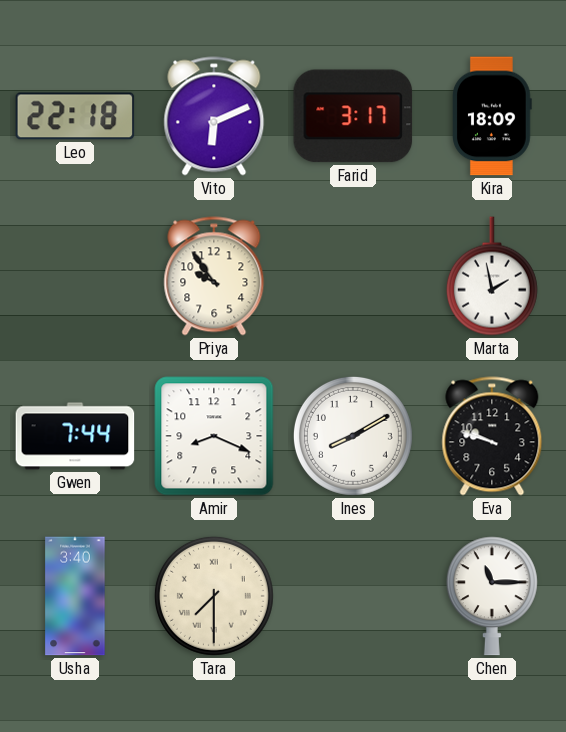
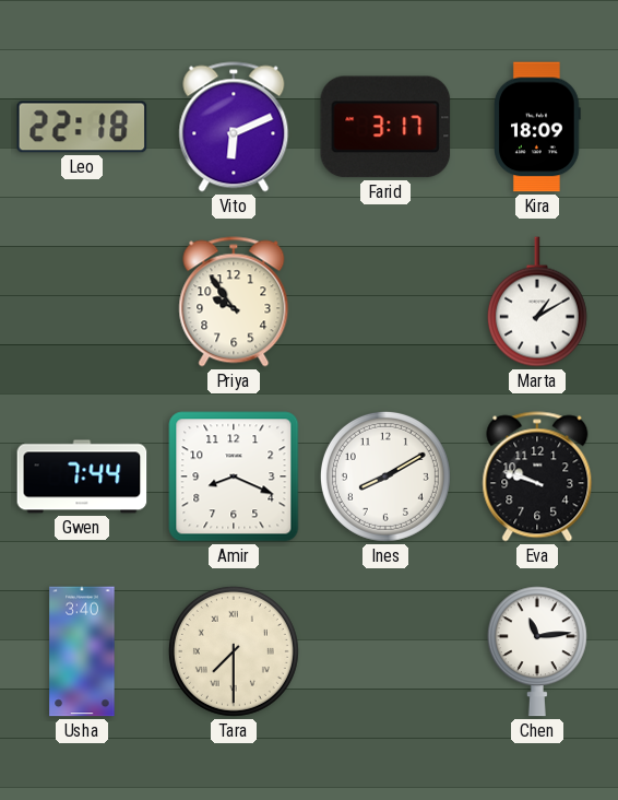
Marta: 1:58 -> 1:10
Chen: 11:15 -> 11:14
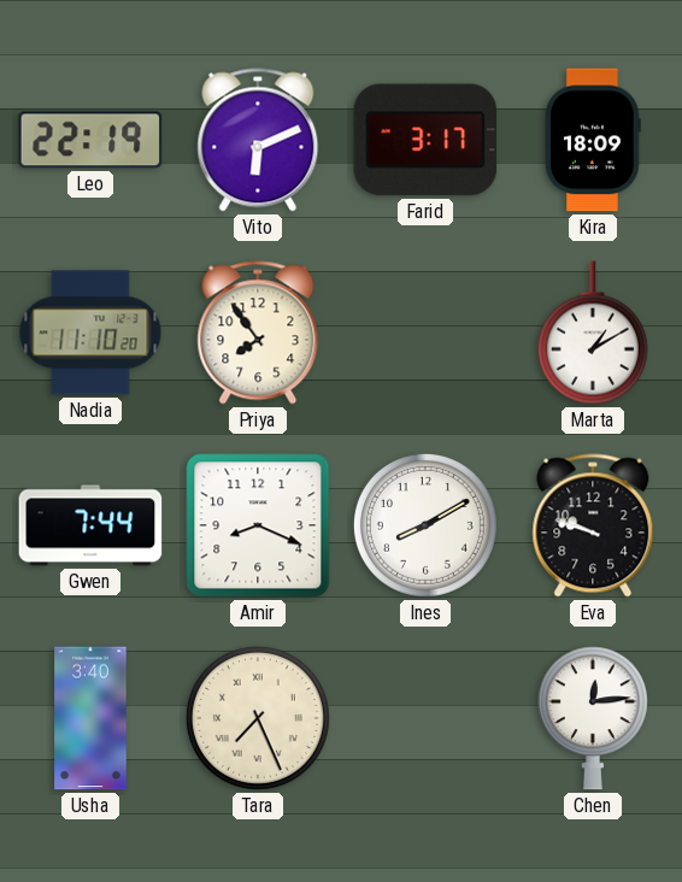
Leo: 22:18 -> 22:19
Nadia: none -> 11:10
Priya: 9:54 -> 7:54
Tara: 7:30 -> 7:26
Chen: 11:14 -> 12:14
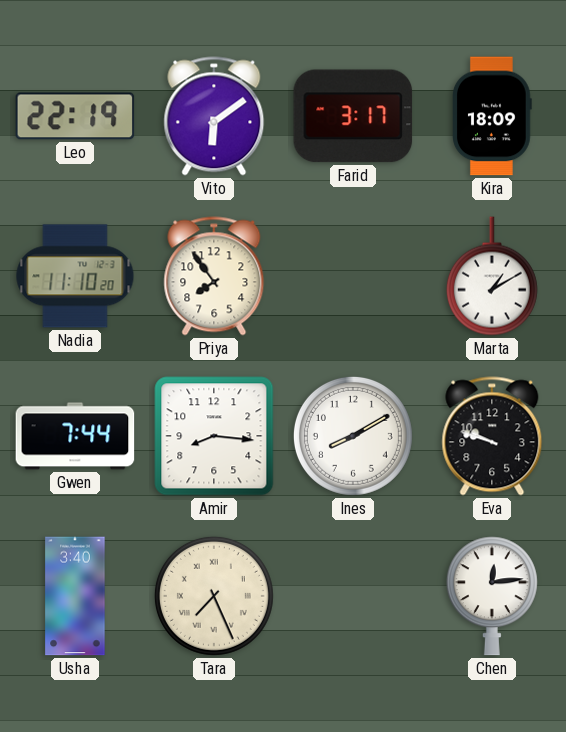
Vito: 6:11 -> 6:09
Amir: 8:19 -> 8:16
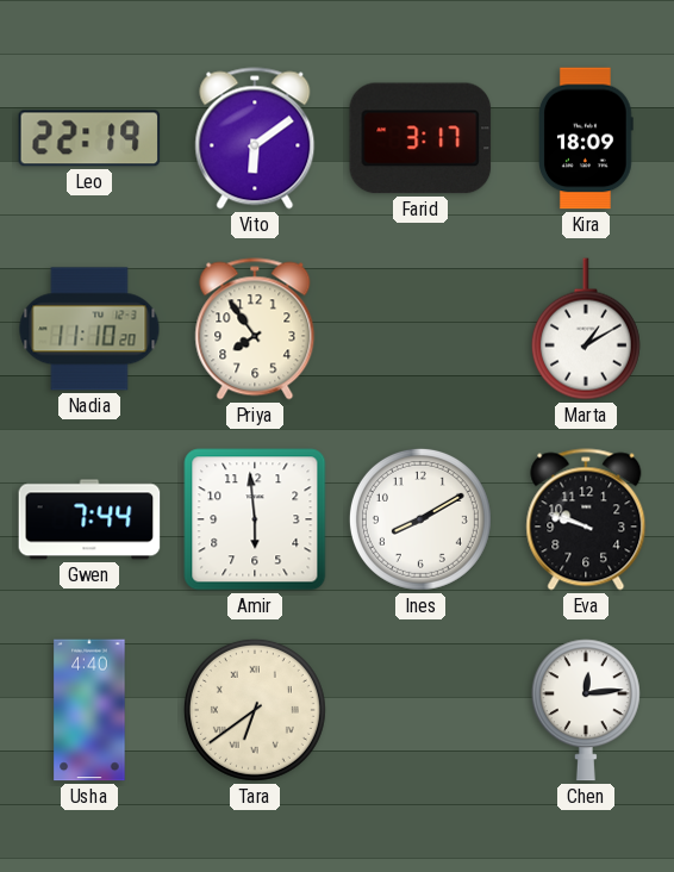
Amir: 8:16 -> 5:59
Usha: 3:40 -> 4:40
Tara: 7:26 -> 6:39
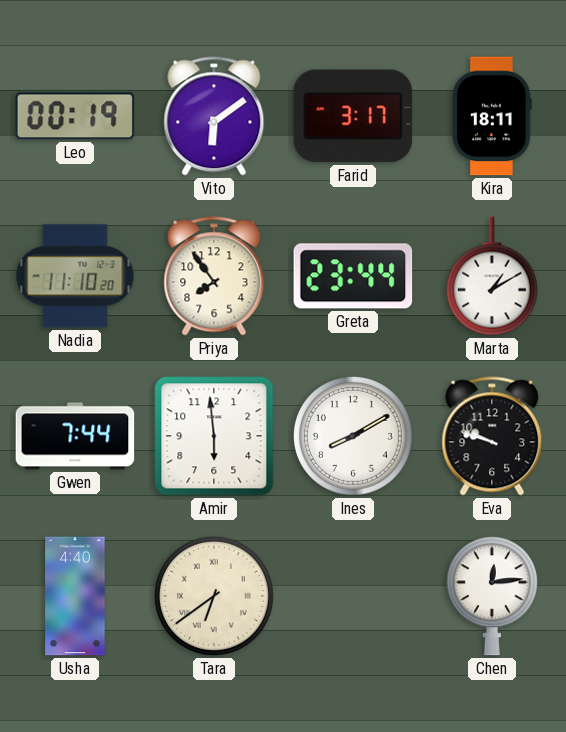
Leo: 22:19 -> 00:19
Kira: 18:09 -> 18:11
Greta: none -> 23:44
